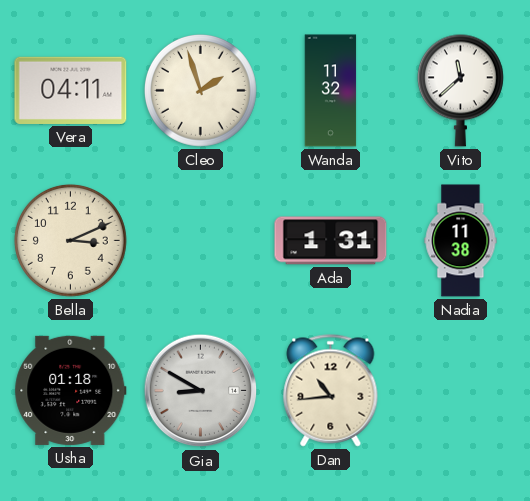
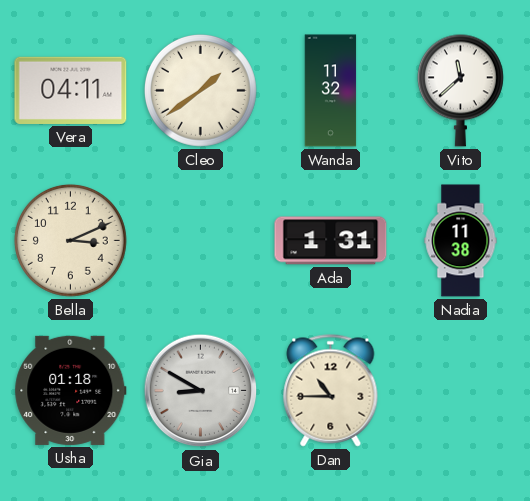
Cleo: 1:57 -> 1:39
Dan: 10:44 -> 10:45
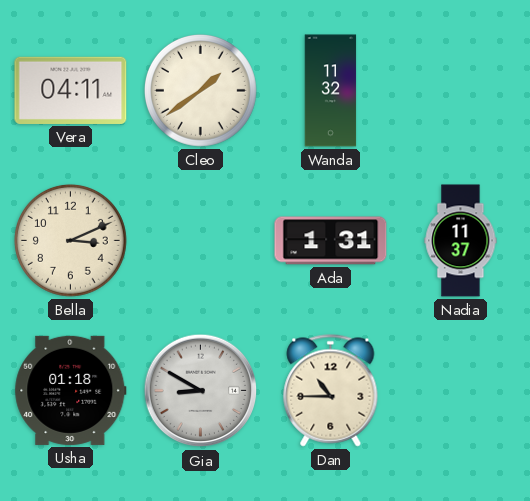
Vito: 11:38 -> none
Nadia: 11:38 -> 11:37
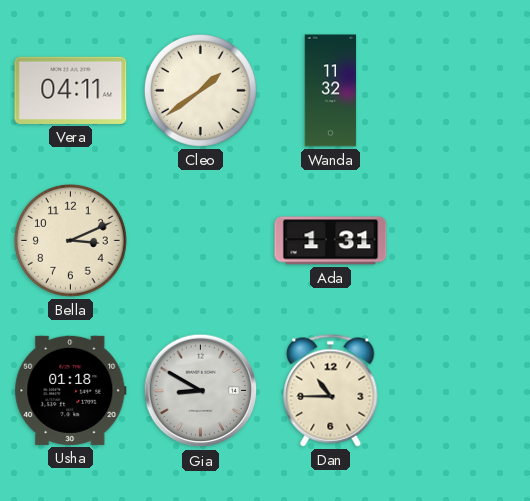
Nadia: 11:37 -> none
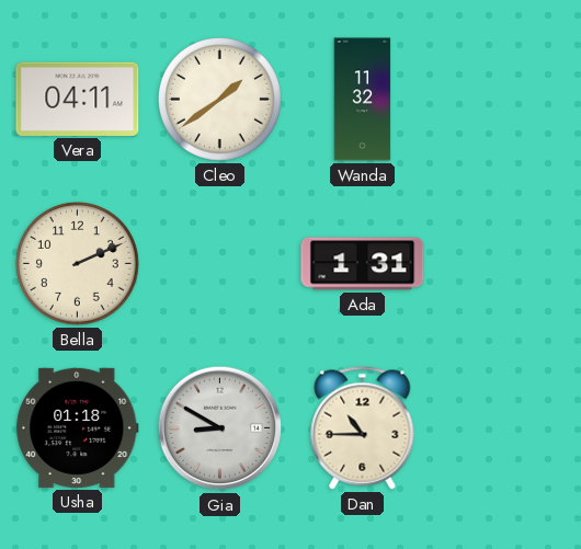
Bella: 3:11 -> 2:11
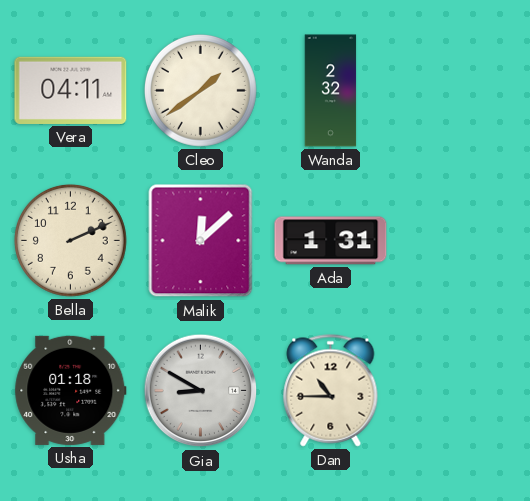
Wanda: 11:32 -> 2:32
Malik: none -> 12:08
